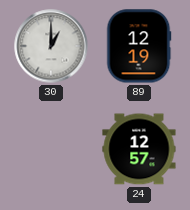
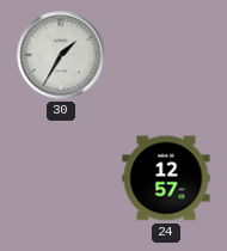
30: 1:00 -> 1:35
89: 12:19 -> none
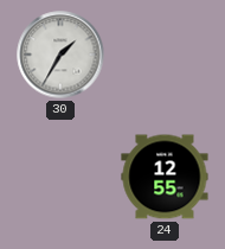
24: 12:57 -> 12:55
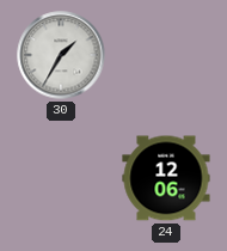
24: 12:55 -> 12:06
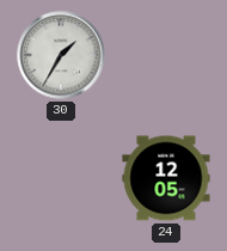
24: 12:06 -> 12:05
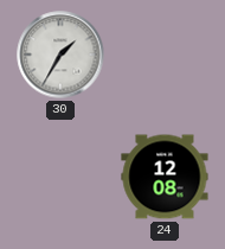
24: 12:05 -> 12:08
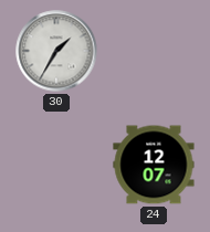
24: 12:08 -> 12:07
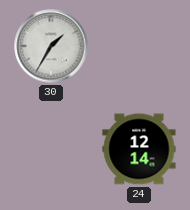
24: 12:07 -> 12:14
